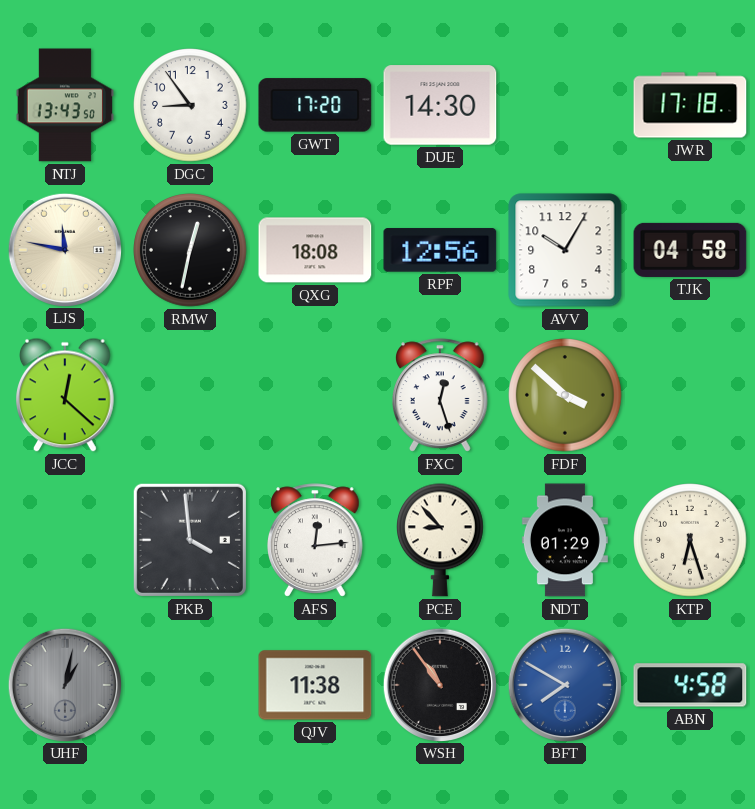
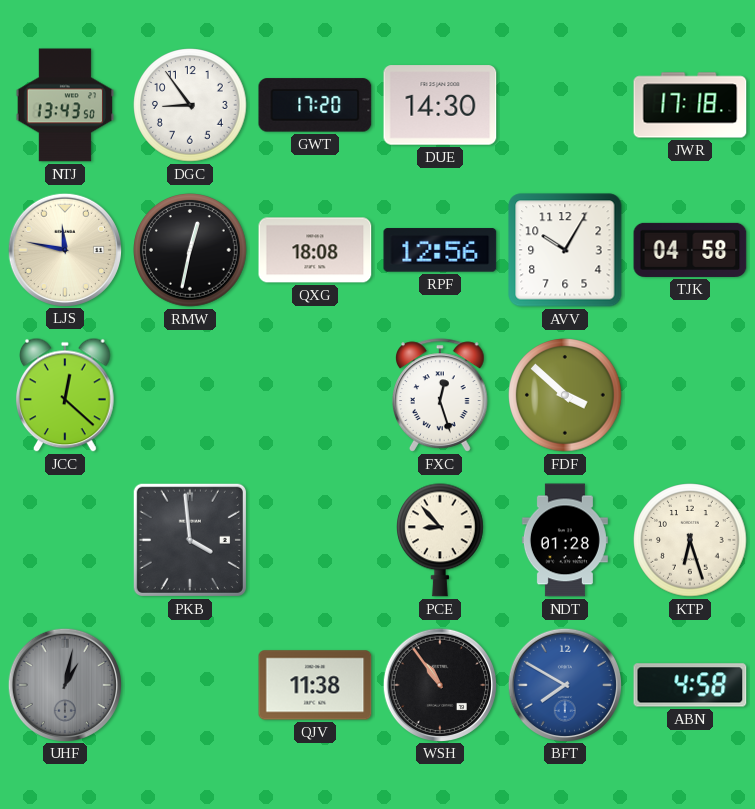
AFS: 12:14 -> none
NDT: 01:29 -> 01:28
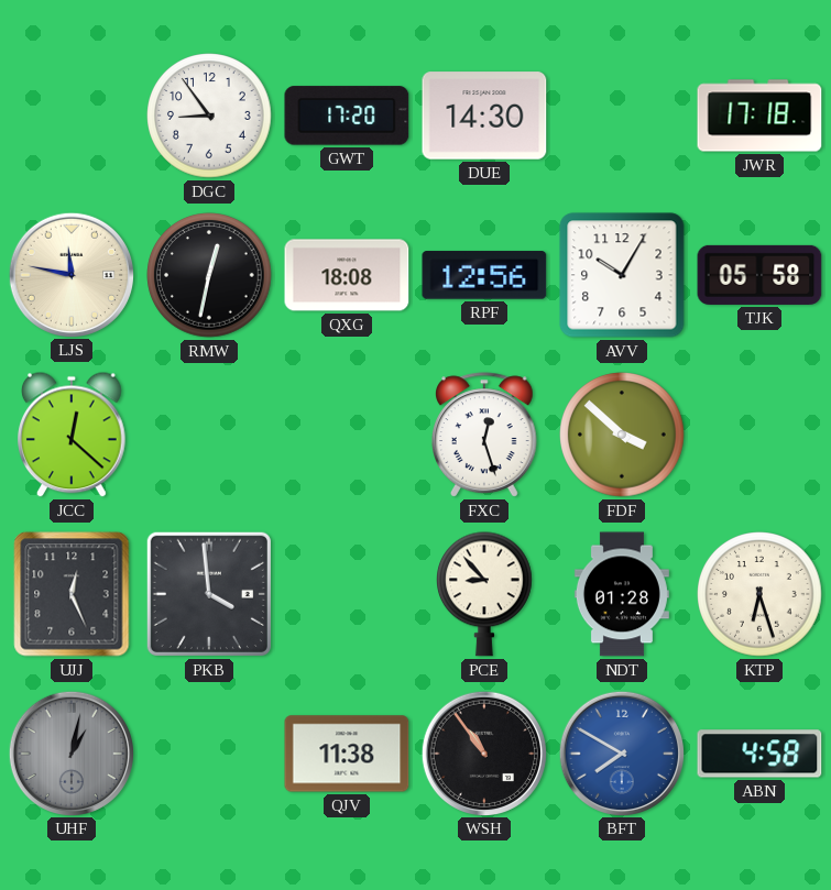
NTJ: 13:43 -> none
TJK: 04:58 -> 05:58
UJJ: none -> 12:26
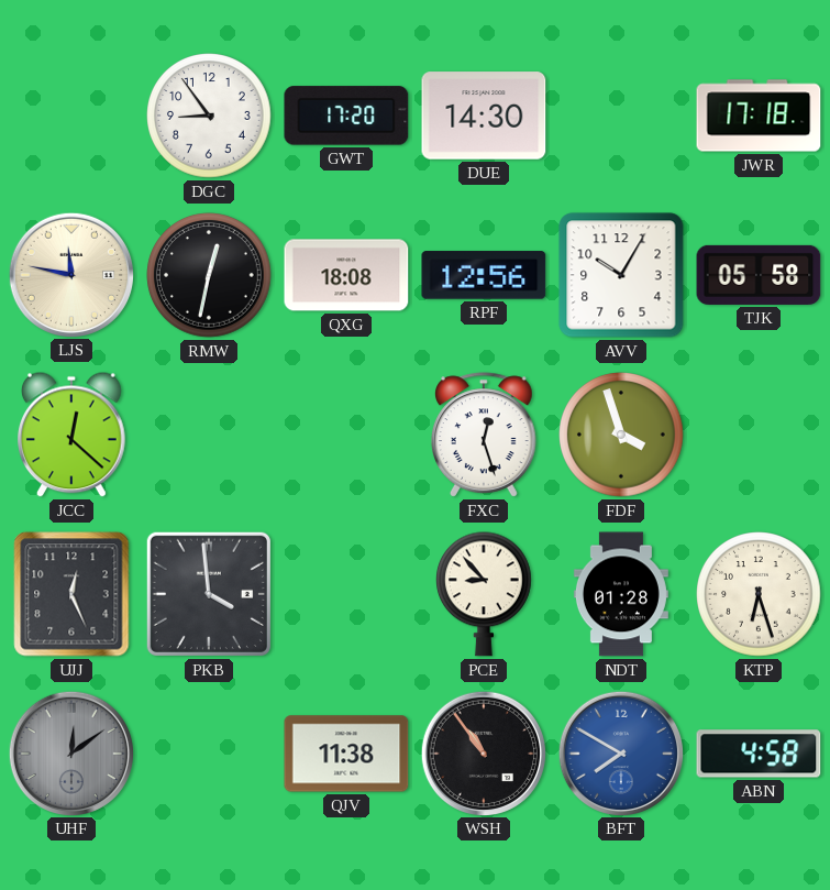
FDF: 3:52 -> 3:57
UHF: 1:02 -> 12:09
